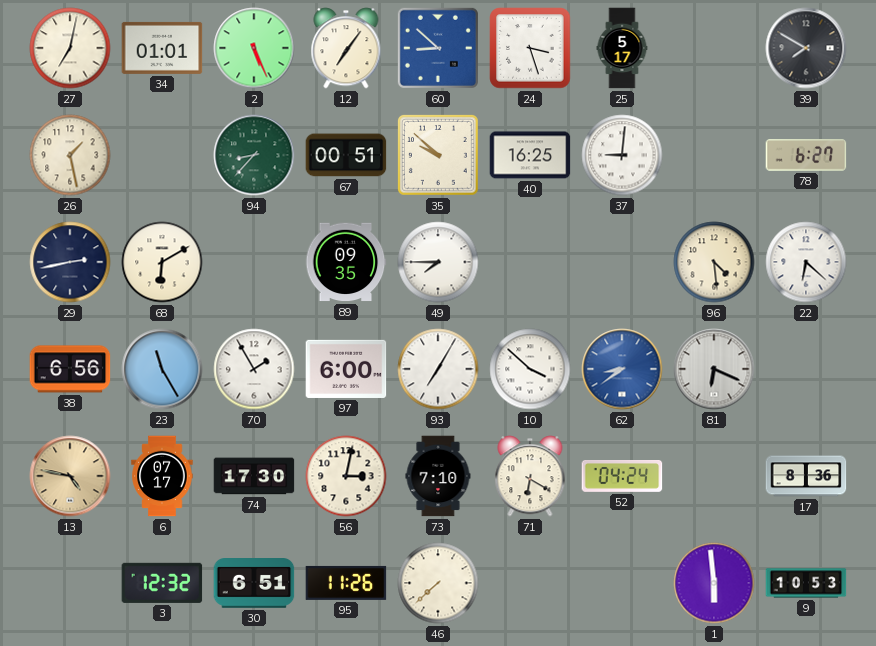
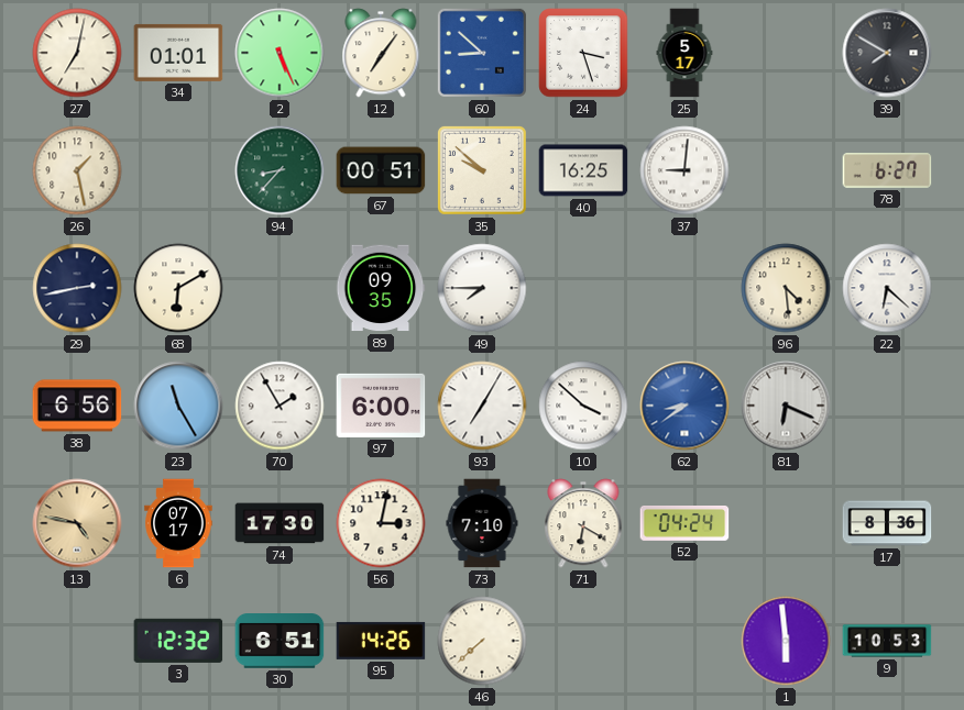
95: 11:26 -> 14:26
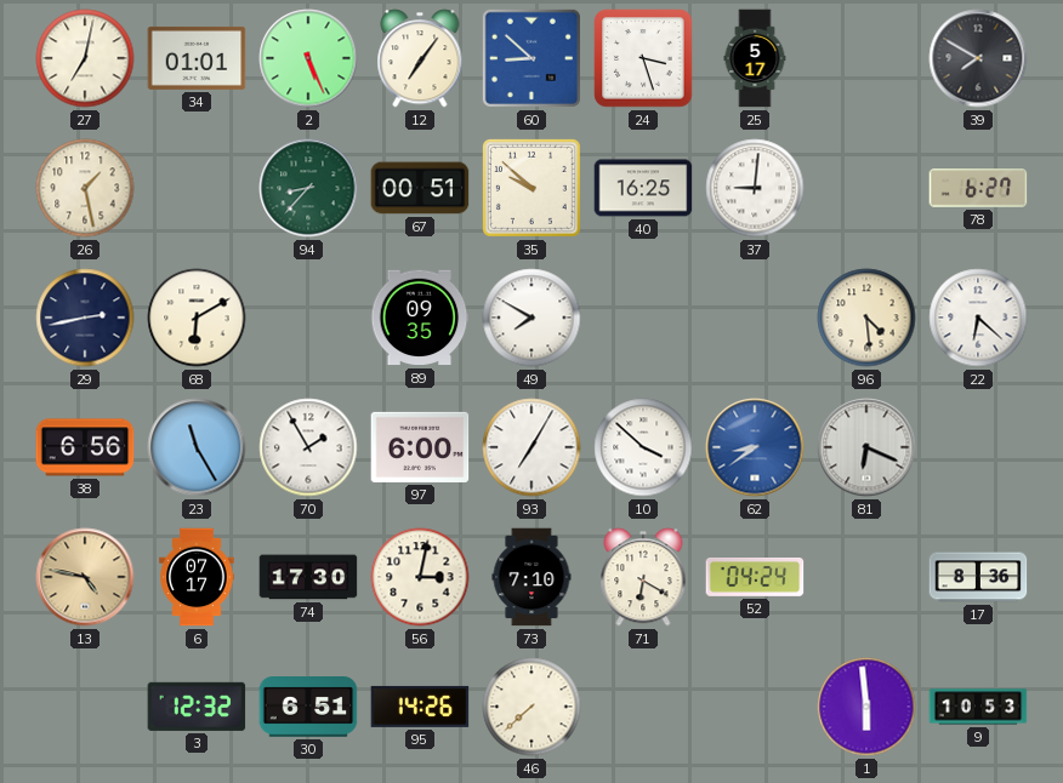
49: 7:45 -> 7:50
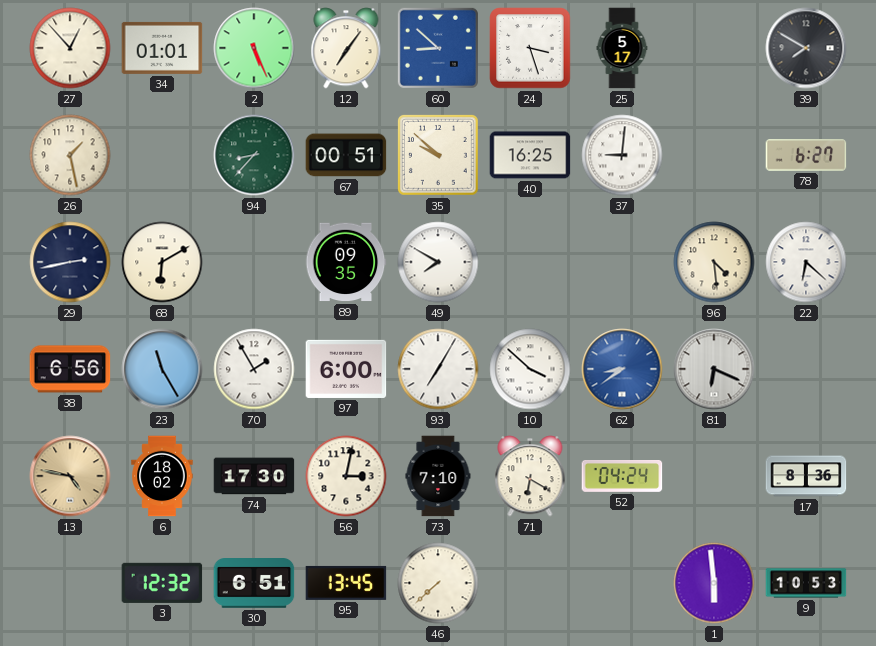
27: 7:02 -> 12:53
6: 07:17 -> 18:02
95: 14:26 -> 13:45
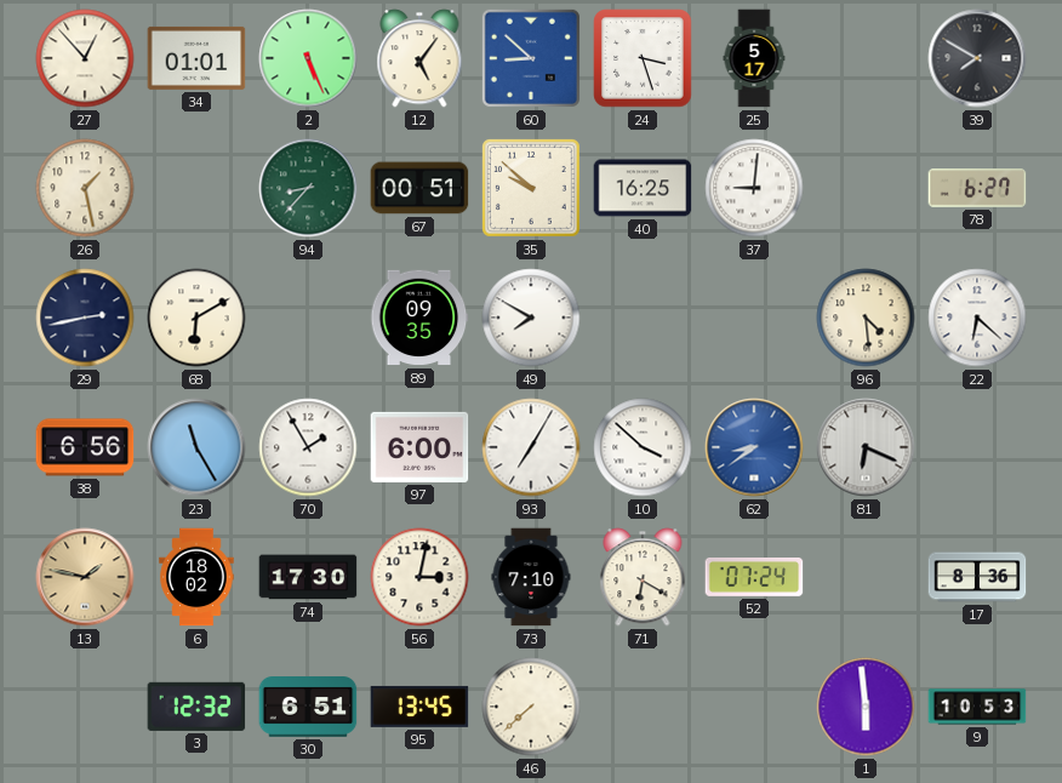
12: 7:06 -> 5:06
13: 4:47 -> 1:47
52: 04:24 -> 07:24
